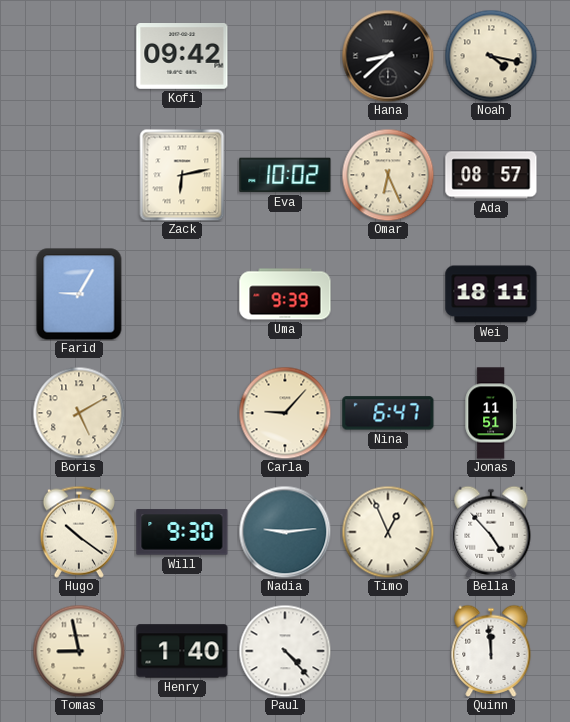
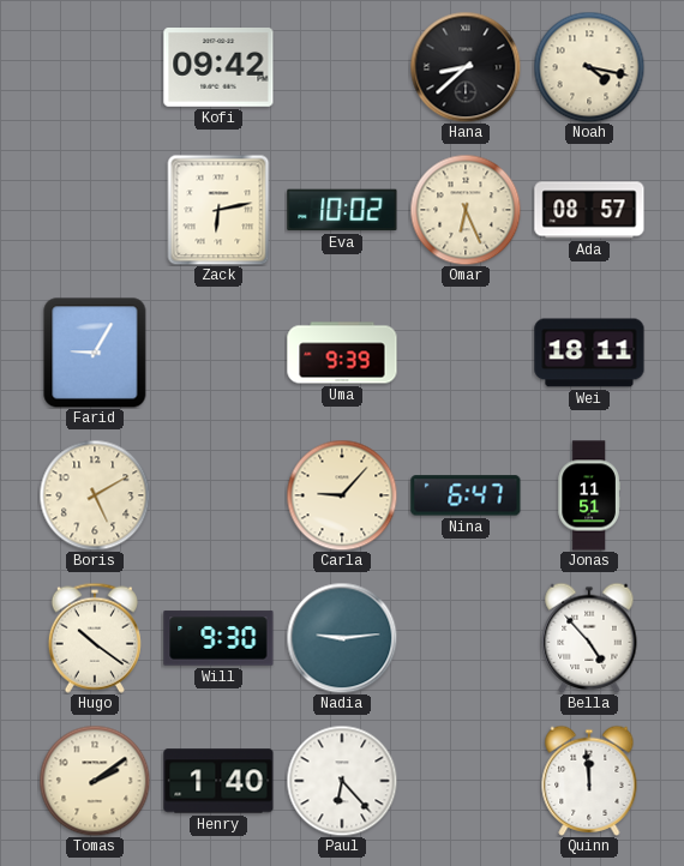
Timo: 12:56 -> none
Tomas: 8:58 -> 2:09
Paul: 4:23 -> 6:23
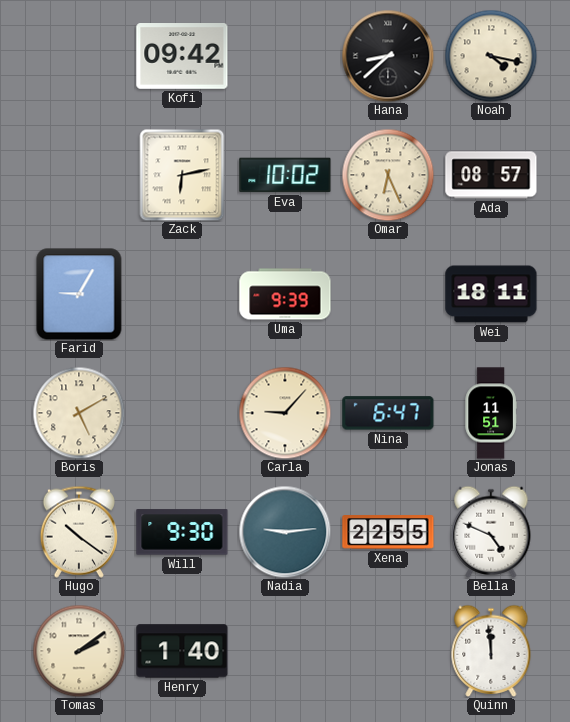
Xena: none -> 22:55
Bella: 4:53 -> 4:49
Paul: 6:23 -> none
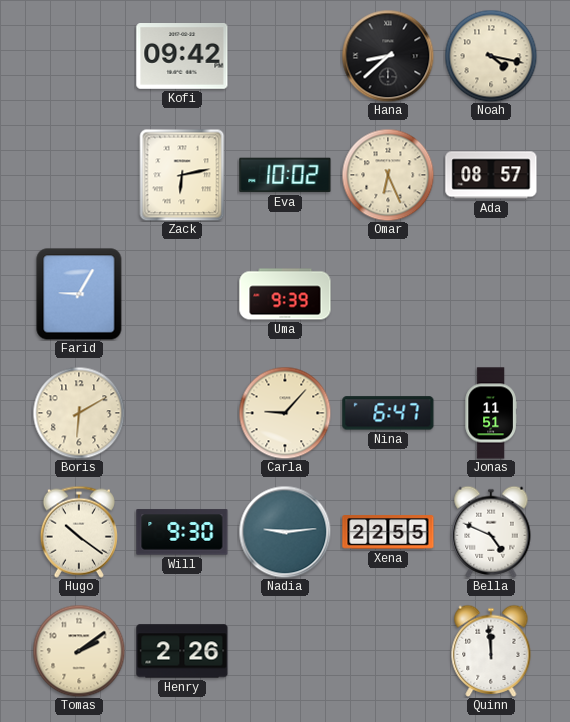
Wei: 18:11 -> none
Boris: 5:10 -> 6:10
Henry: 1:40 -> 2:26
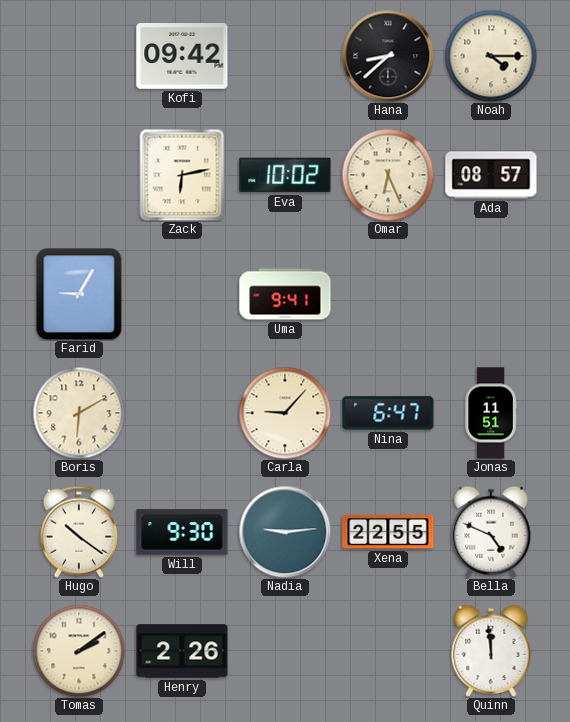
Noah: 4:17 -> 4:15
Uma: 9:39 -> 9:41
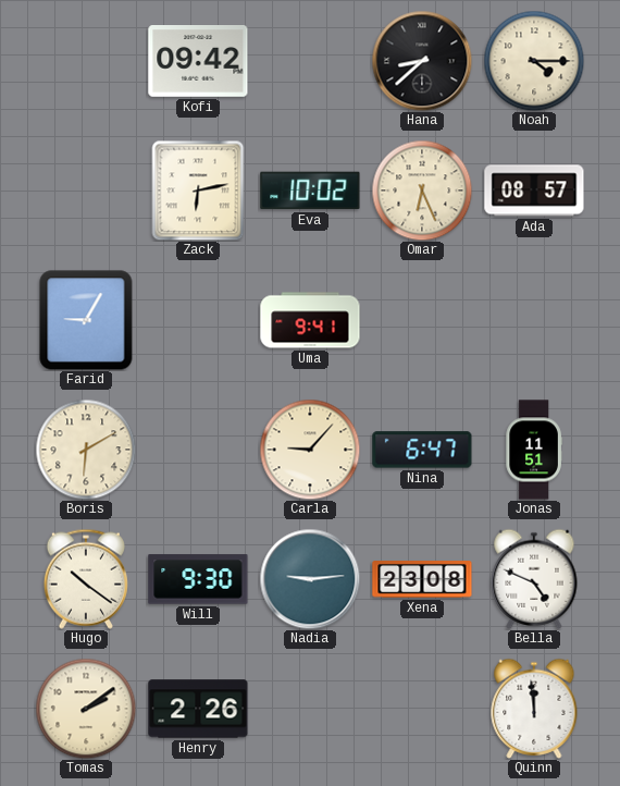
Xena: 22:55 -> 23:08
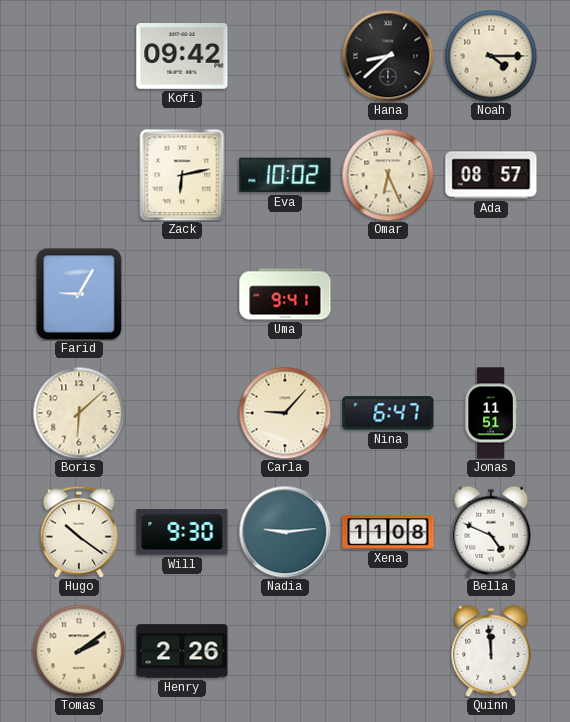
Boris: 6:10 -> 6:08
Xena: 23:08 -> 11:08
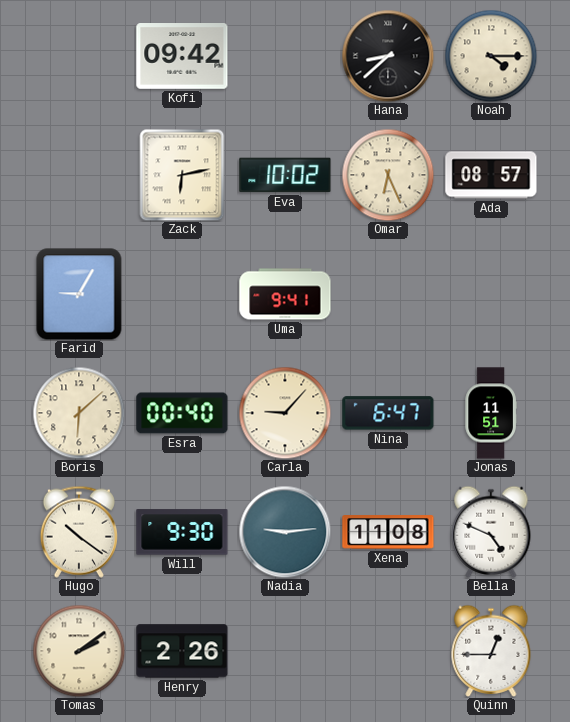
Esra: none -> 00:40
Quinn: 11:59 -> 12:45
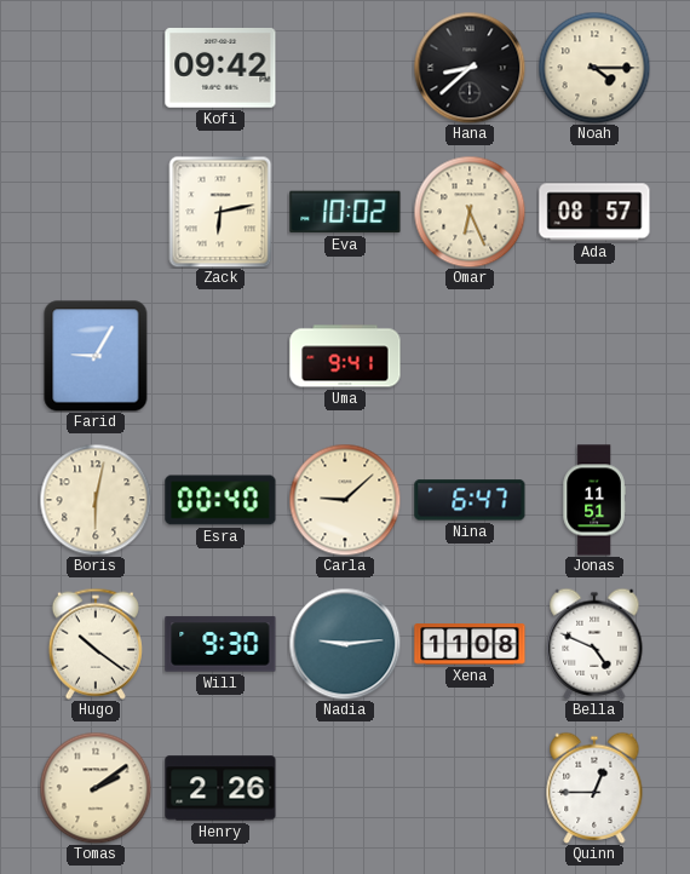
Boris: 6:08 -> 6:02
Carla: 9:07 -> 9:08
